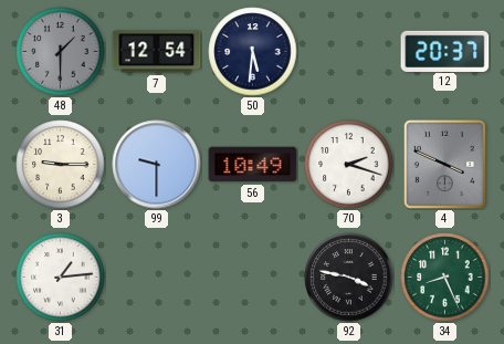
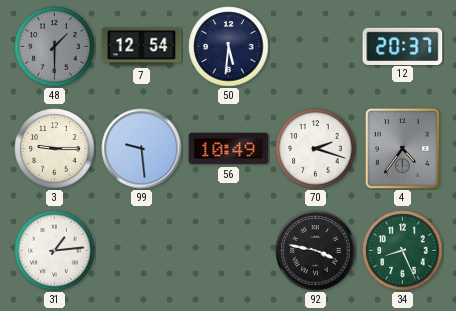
99: 9:30 -> 9:29
4: 3:49 -> 4:36
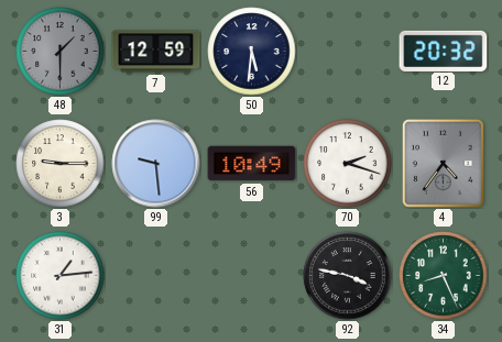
7: 12:54 -> 12:59
12: 20:37 -> 20:32
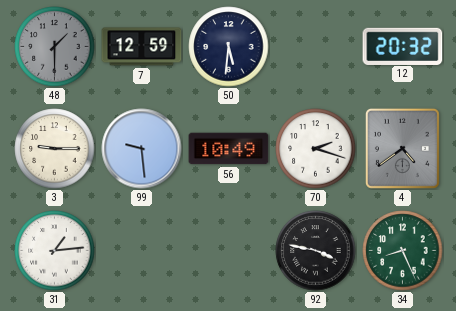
4: 4:36 -> 4:39
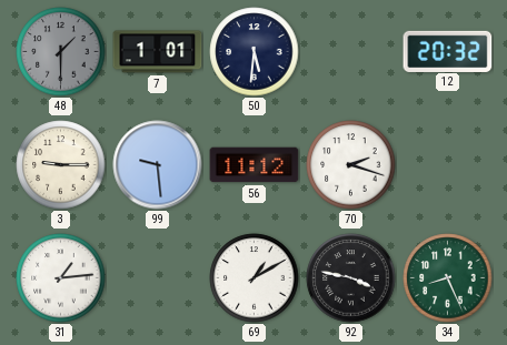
7: 12:59 -> 1:01
56: 10:49 -> 11:12
4: 4:39 -> none
69: none -> 1:10
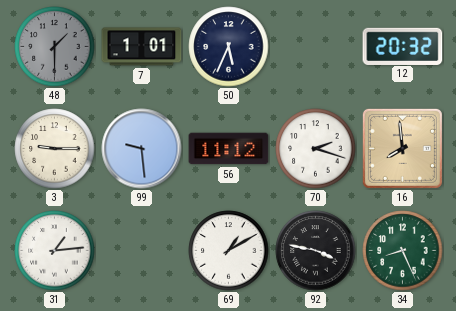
50: 5:31 -> 5:34
16: none -> 7:59
